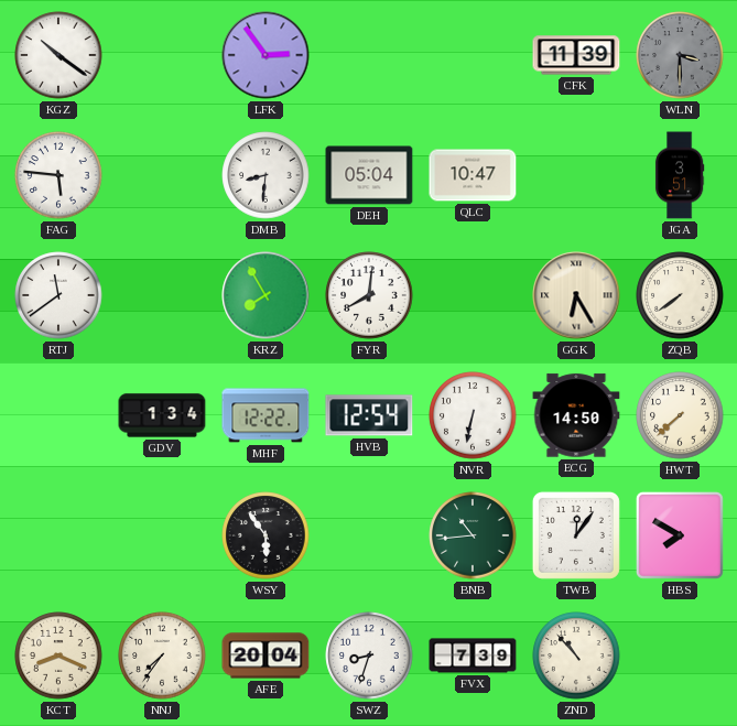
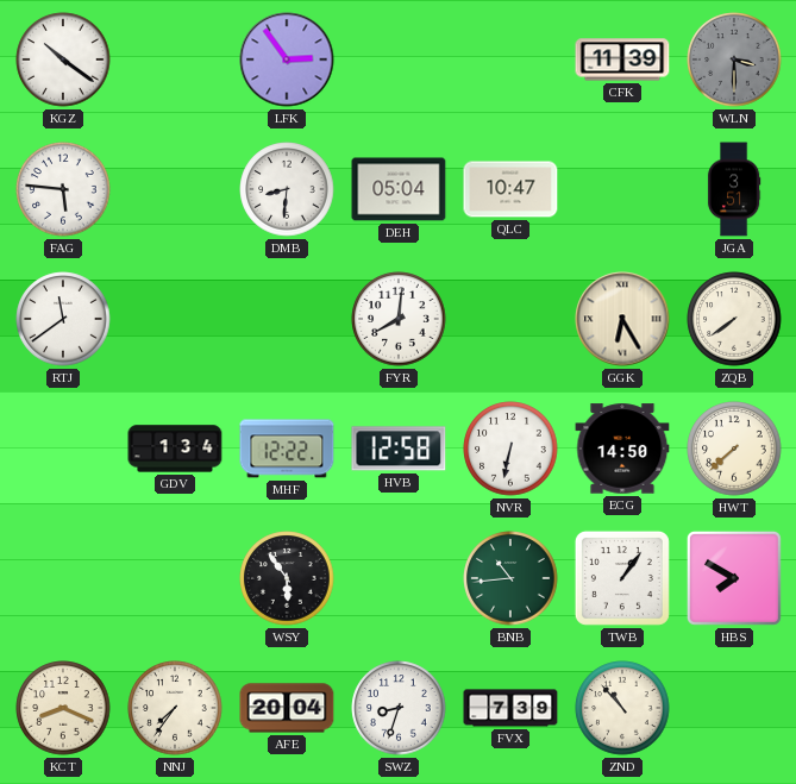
KRZ: 7:55 -> none
HVB: 12:54 -> 12:58
TWB: 12:06 -> 1:06
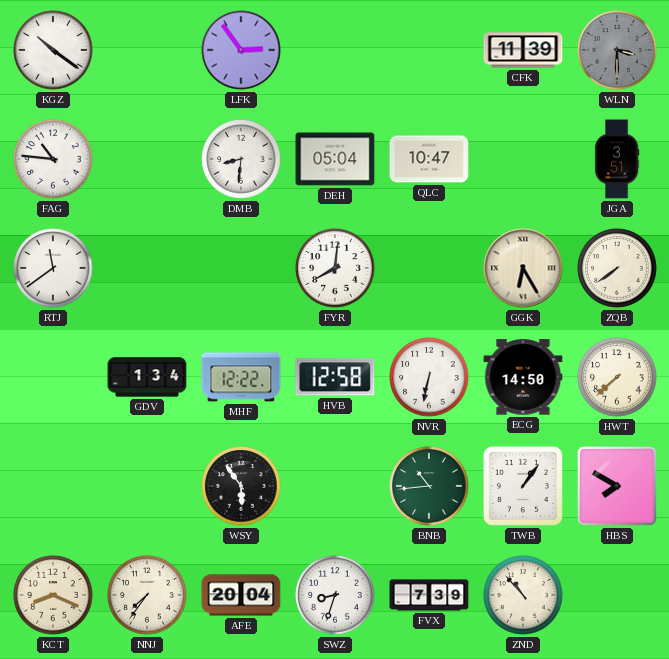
FAG: 5:46 -> 10:46
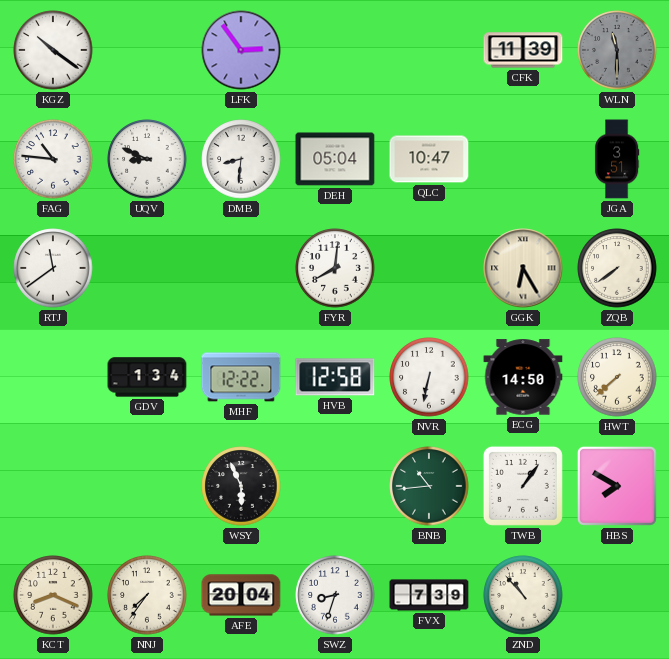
WLN: 3:30 -> 11:30
UQV: none -> 8:49
WSY: 5:54 -> 5:56
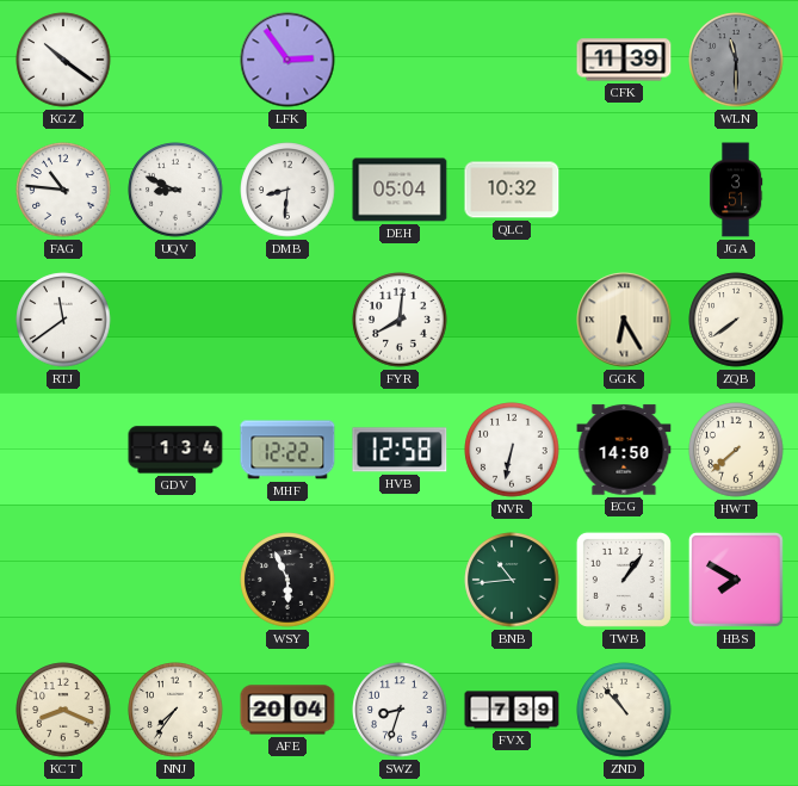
QLC: 10:47 -> 10:32
